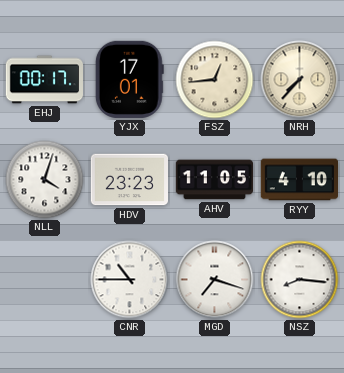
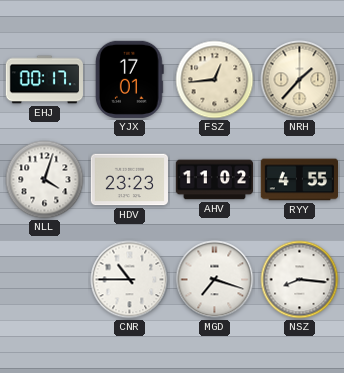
NRH: 7:37 -> 1:37
AHV: 11:05 -> 11:02
RYY: 4:10 -> 4:55
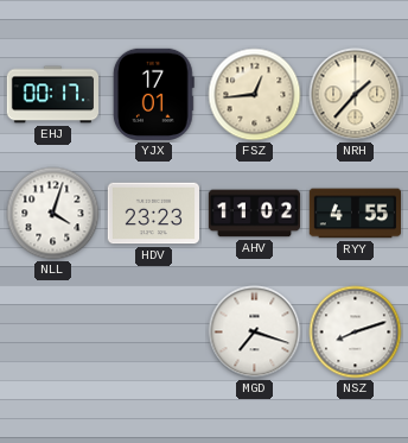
CNR: 10:45 -> none
NSZ: 8:16 -> 8:12
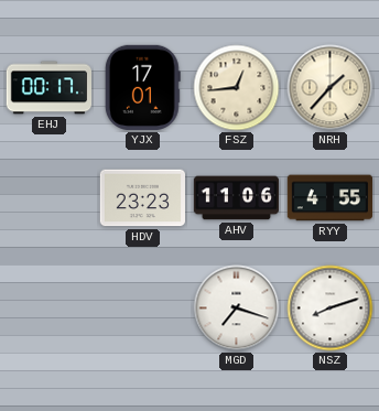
NLL: 4:03 -> none
AHV: 11:02 -> 11:06
